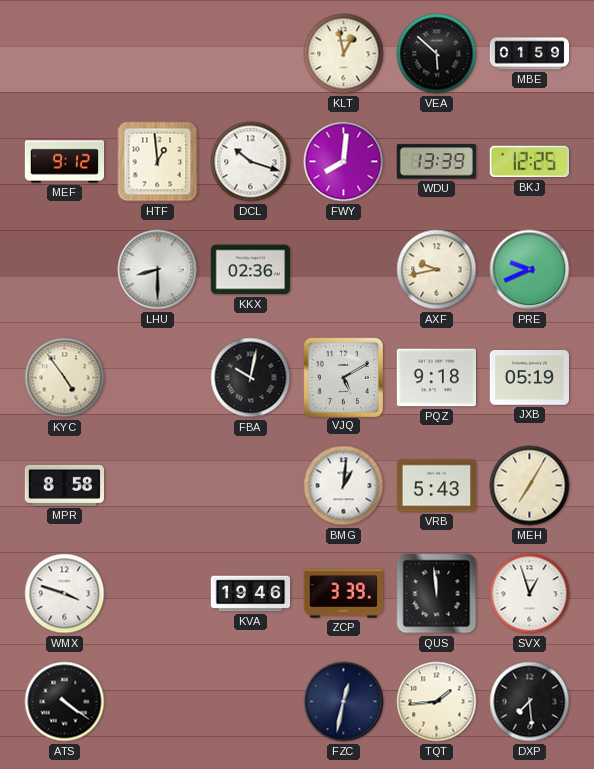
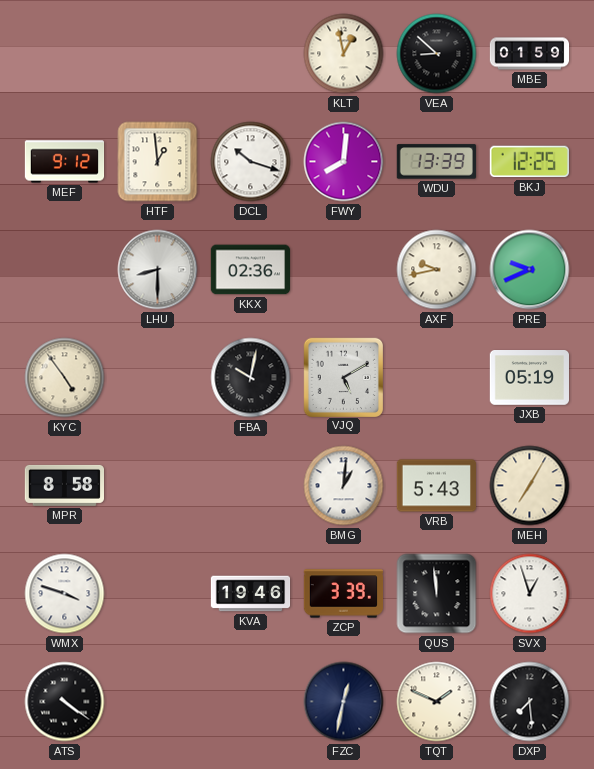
VEA: 5:52 -> 8:52
PQZ: 9:18 -> none
TQT: 1:44 -> 1:49
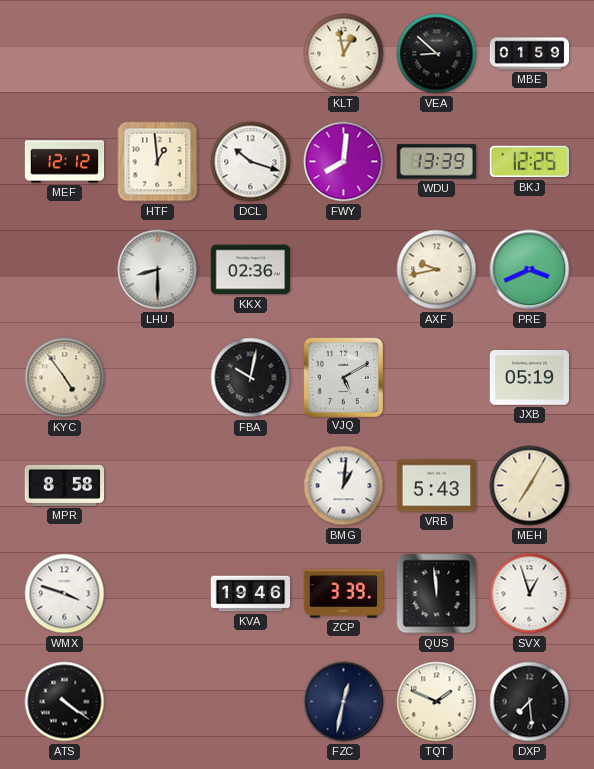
MEF: 9:12 -> 12:12
PRE: 9:41 -> 3:41
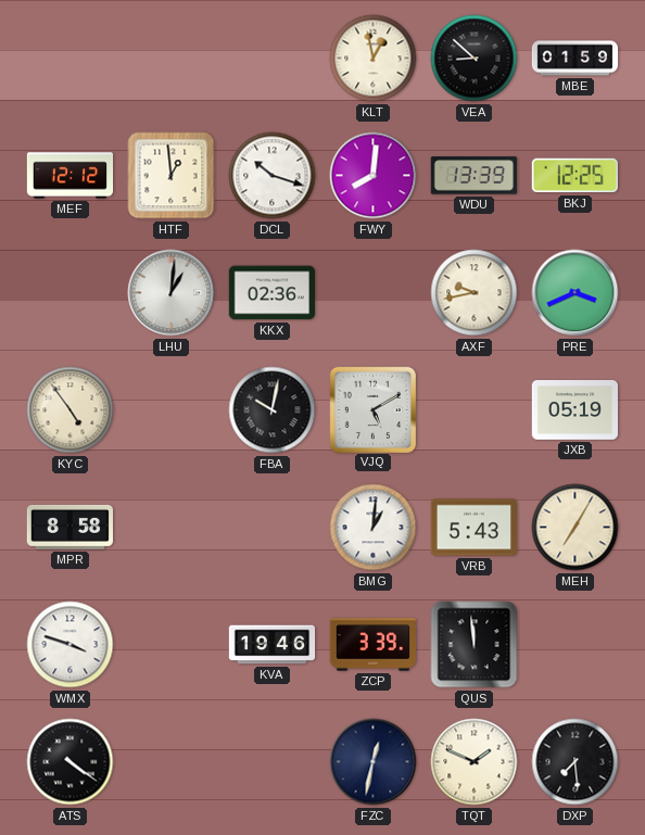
LHU: 8:30 -> 1:01
SVX: 12:57 -> none
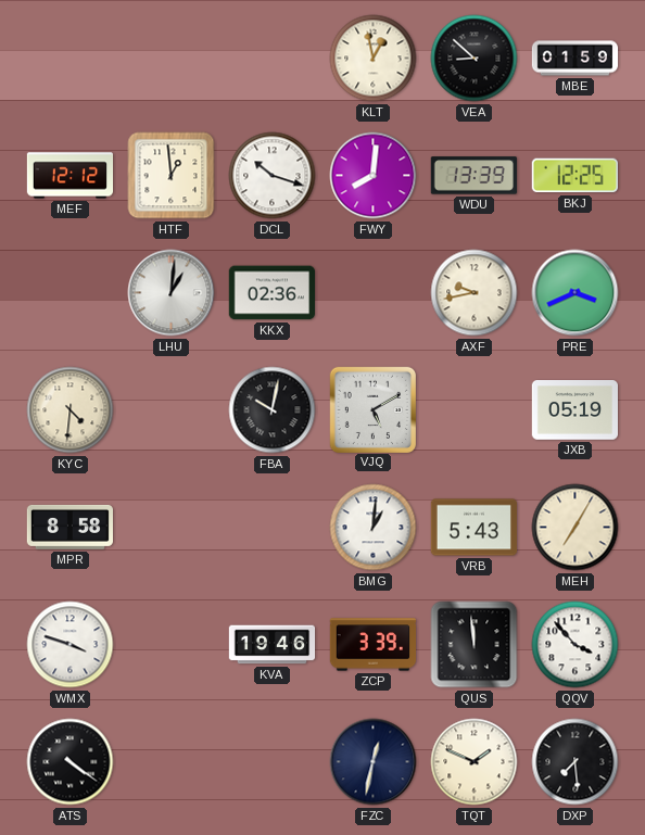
KYC: 4:54 -> 4:31
QQV: none -> 3:53
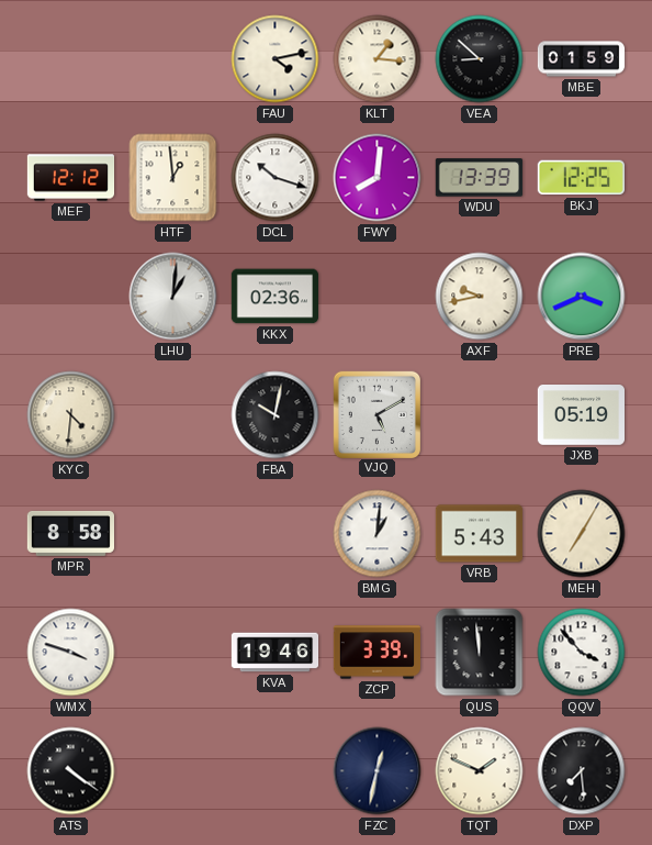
FAU: none -> 4:13
KLT: 12:58 -> 1:16
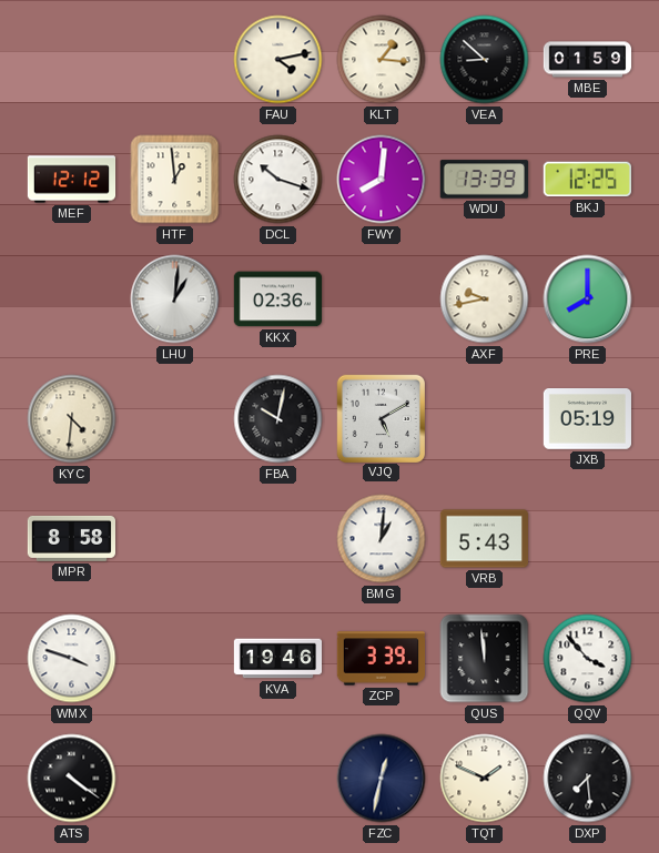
PRE: 3:41 -> 8:00
MEH: 7:05 -> none
